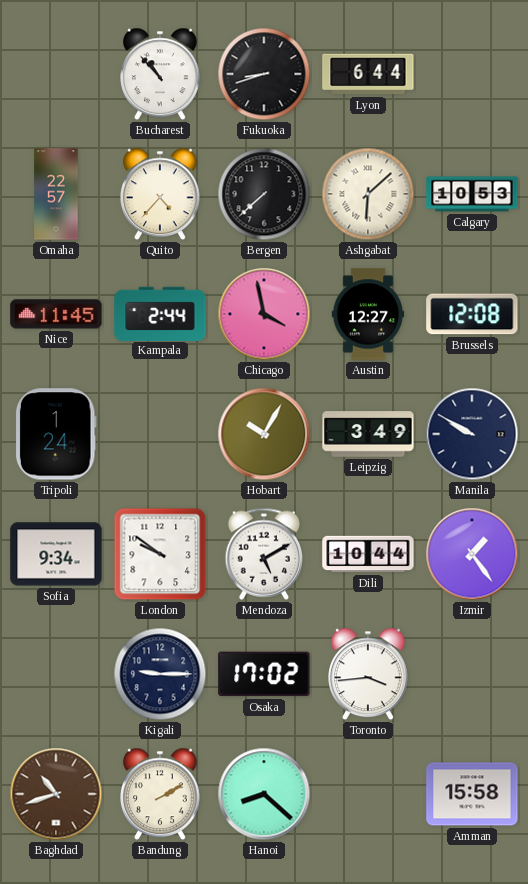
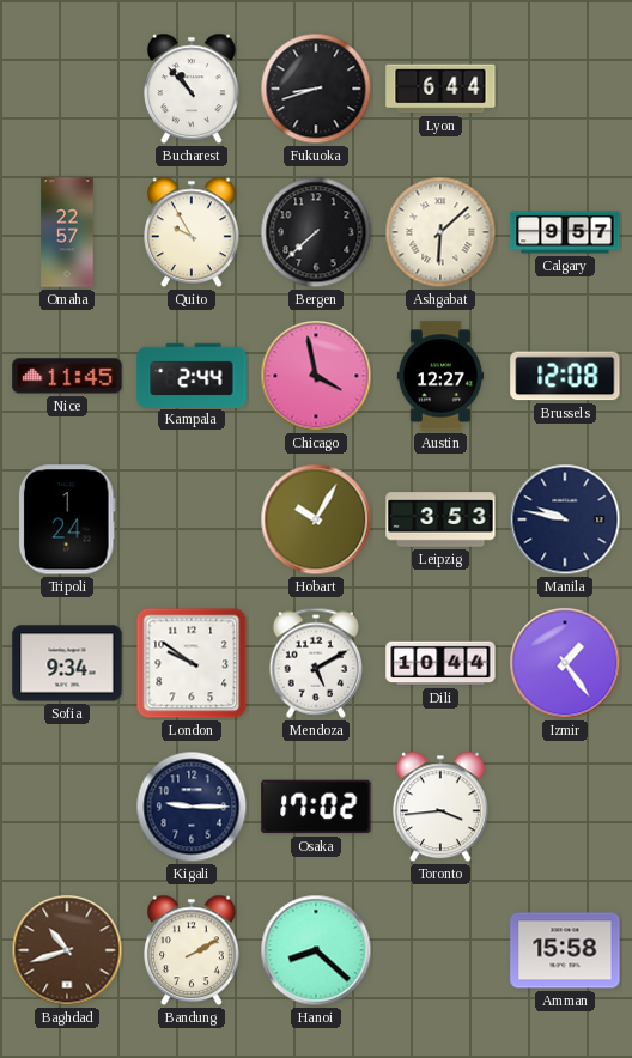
Quito: 4:37 -> 9:55
Calgary: 10:53 -> 9:57
Leipzig: 3:49 -> 3:53
Manila: 9:50 -> 9:47
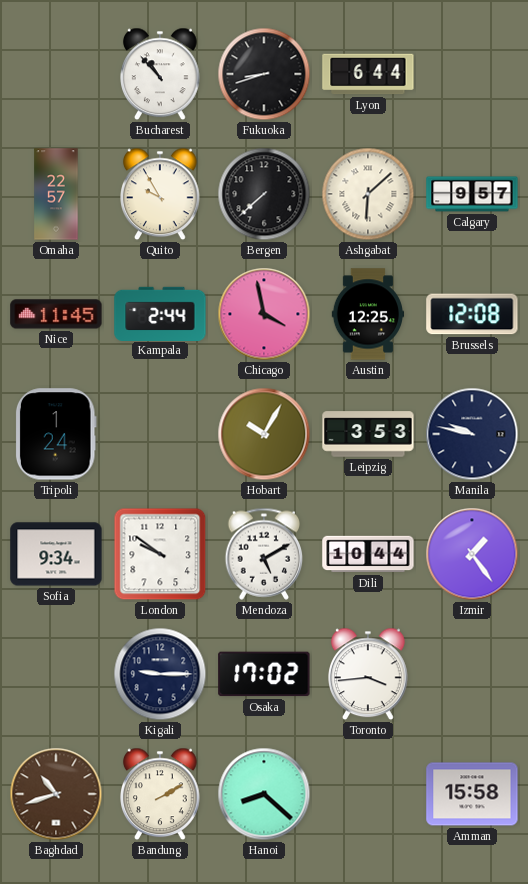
Austin: 12:27 -> 12:25
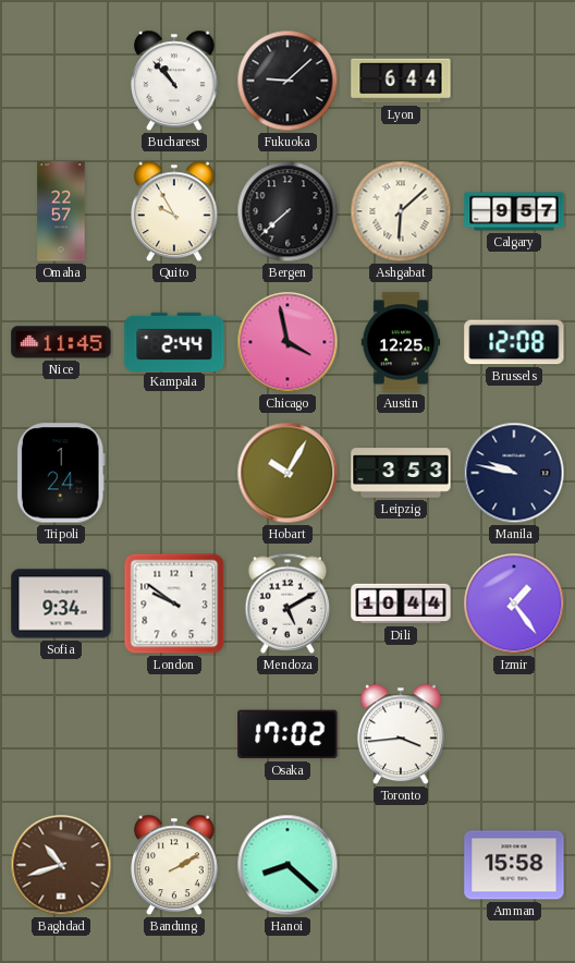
Fukuoka: 8:42 -> 9:08
Kigali: 9:15 -> none
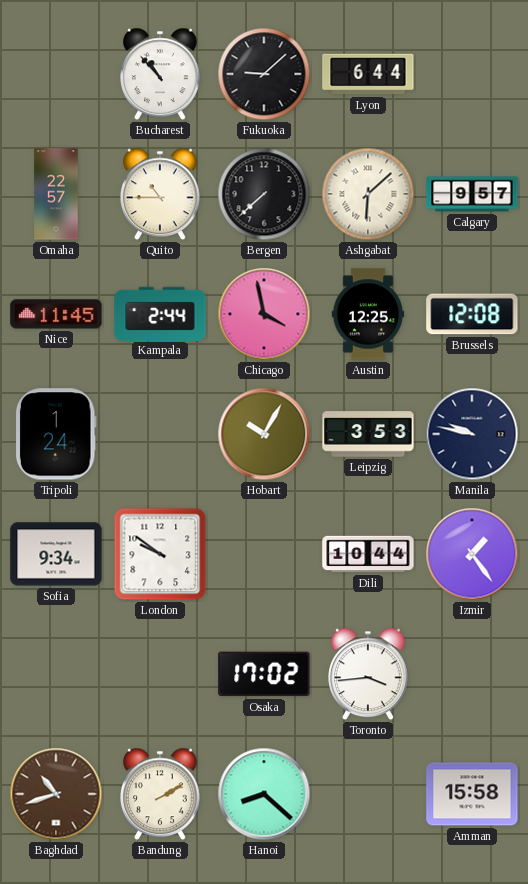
Quito: 9:55 -> 10:45
Mendoza: 5:10 -> none
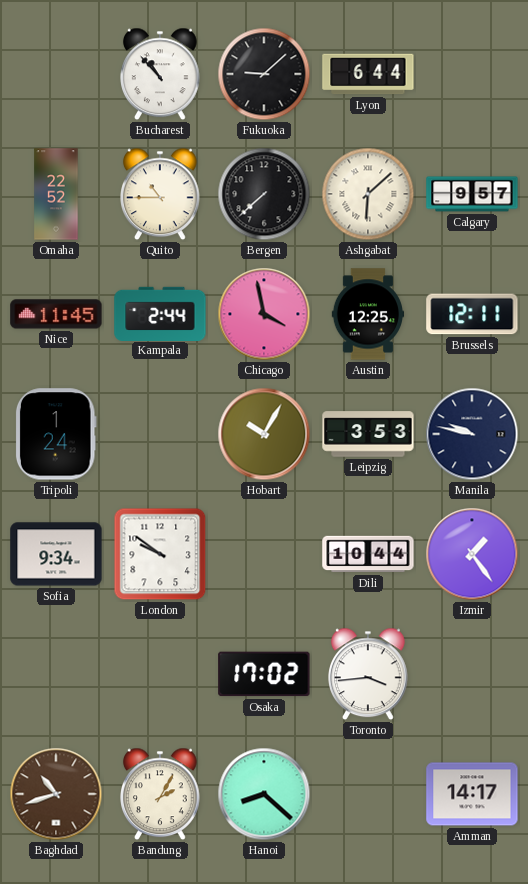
Omaha: 22:57 -> 22:52
Brussels: 12:08 -> 12:11
Bandung: 2:10 -> 2:05
Amman: 15:58 -> 14:17
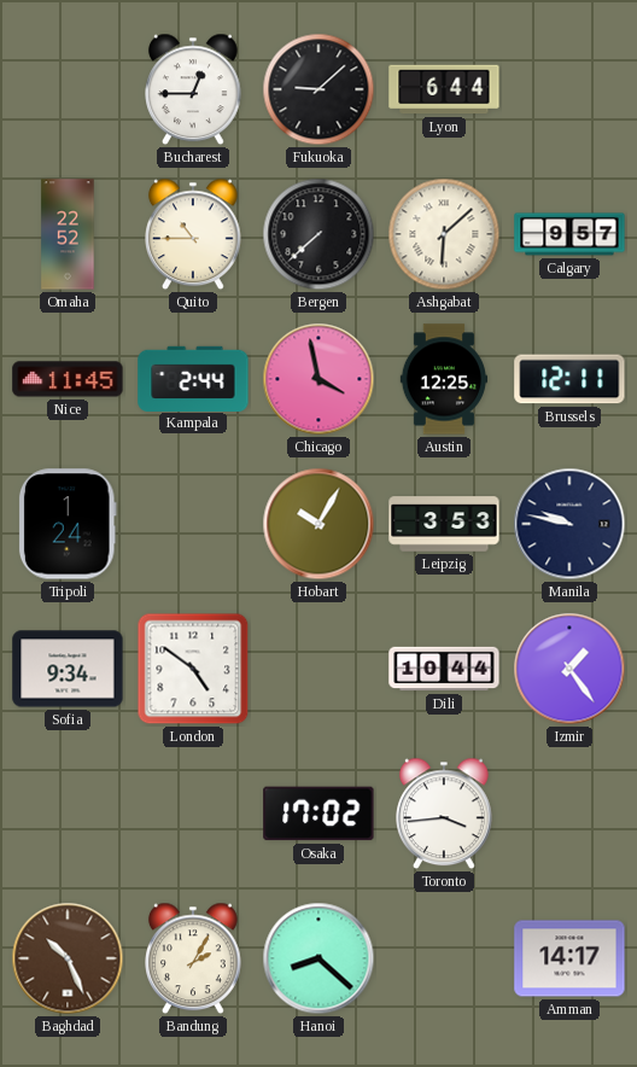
Bucharest: 10:53 -> 12:45
London: 9:51 -> 4:51
Baghdad: 10:42 -> 10:26
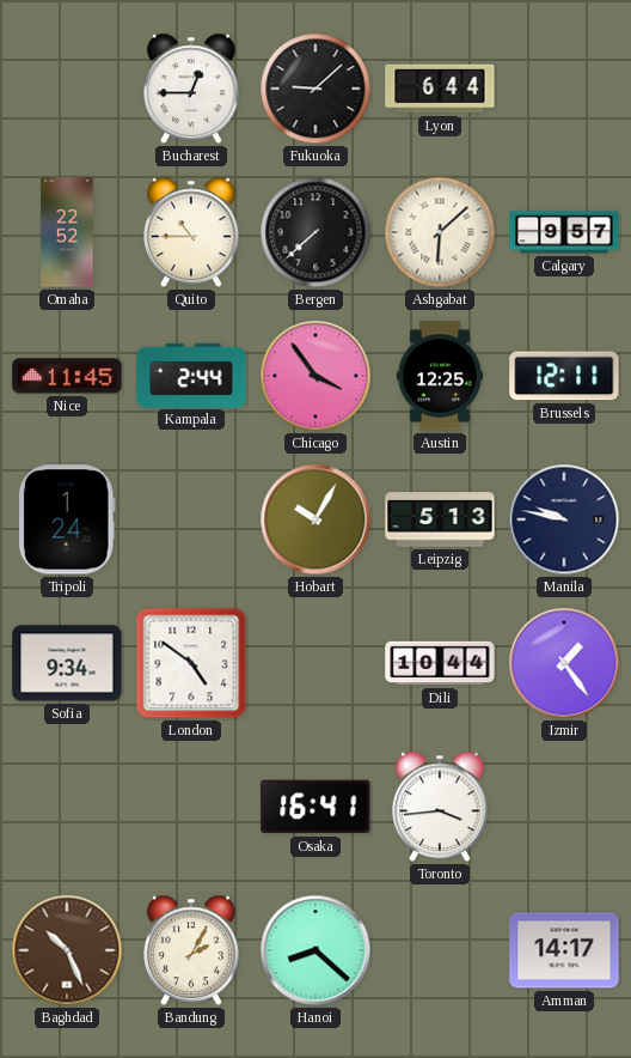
Chicago: 3:58 -> 3:54
Leipzig: 3:53 -> 5:13
Osaka: 17:02 -> 16:41
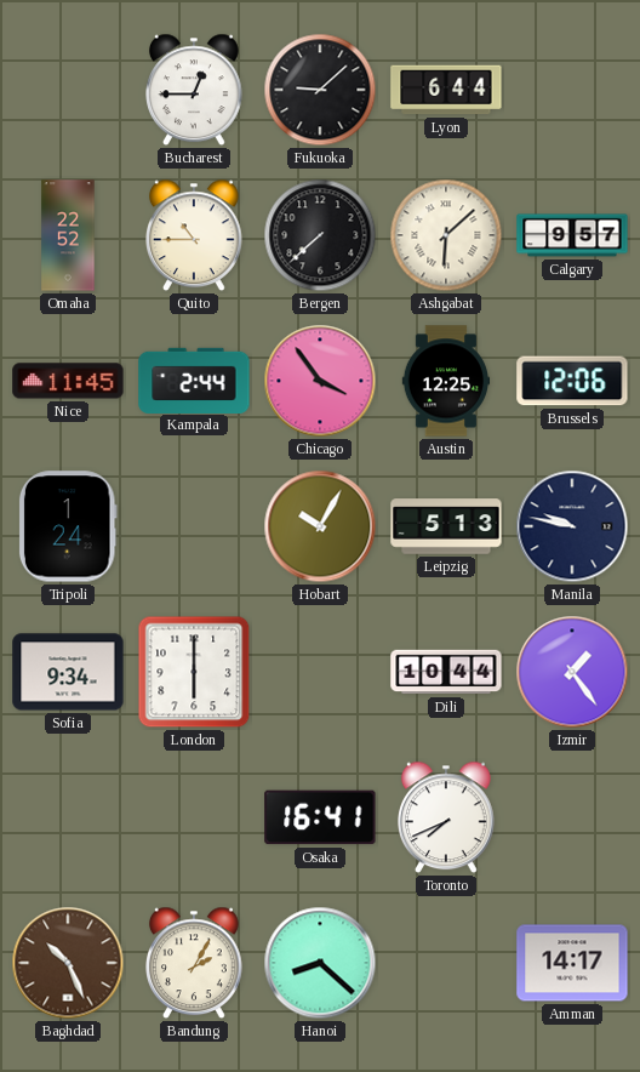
Brussels: 12:11 -> 12:06
London: 4:51 -> 6:00
Toronto: 3:44 -> 7:41
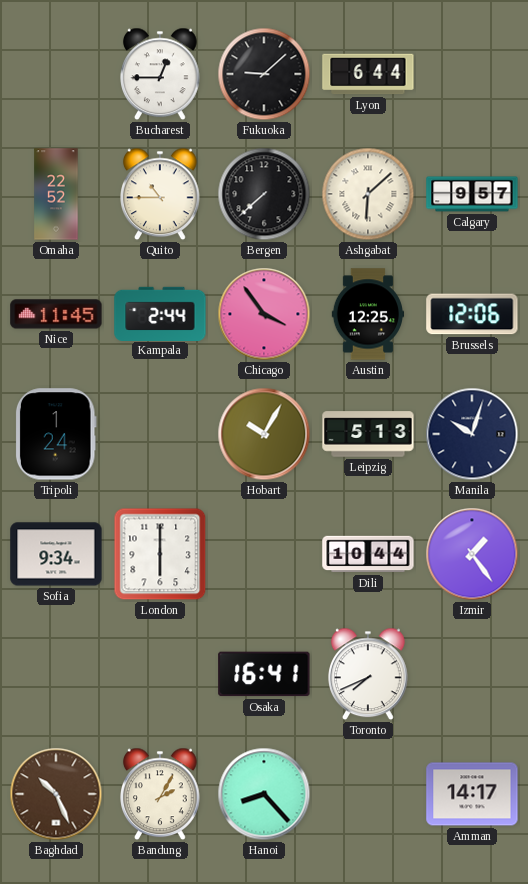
Manila: 9:47 -> 10:03
Hanoi: 8:22 -> 8:23
